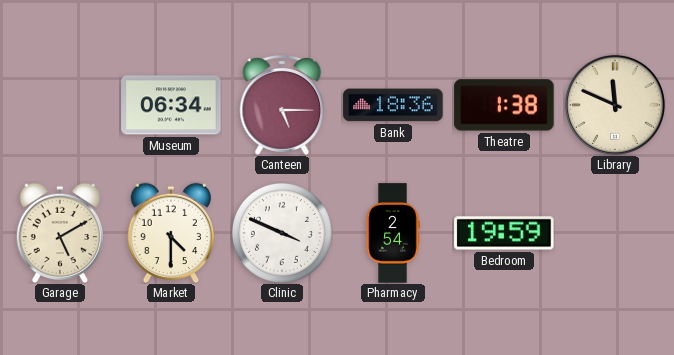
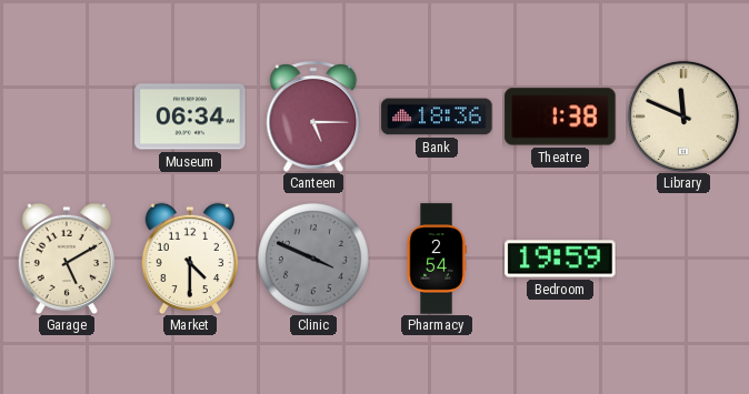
Clinic dial: white -> grey
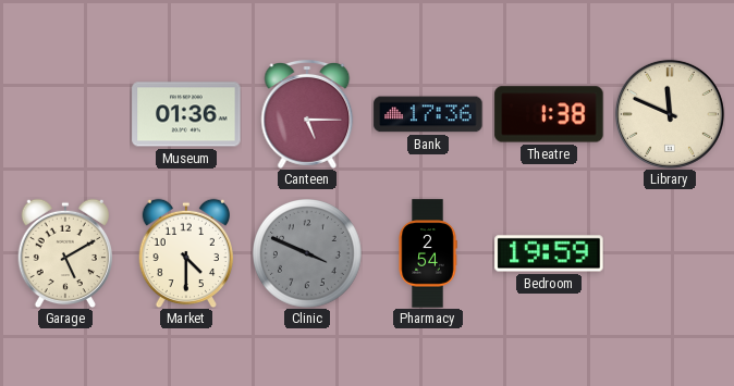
Museum: 06:34 -> 01:36
Bank: 18:36 -> 17:36
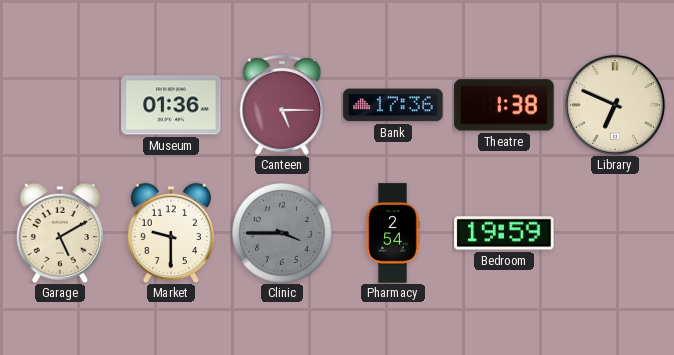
Library: 11:49 -> 6:49
Market: 4:30 -> 9:30
Clinic: 3:49 -> 3:45
